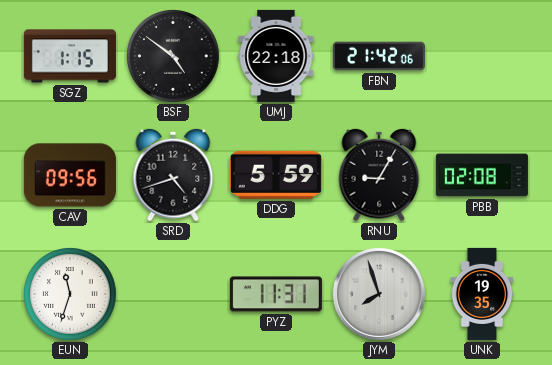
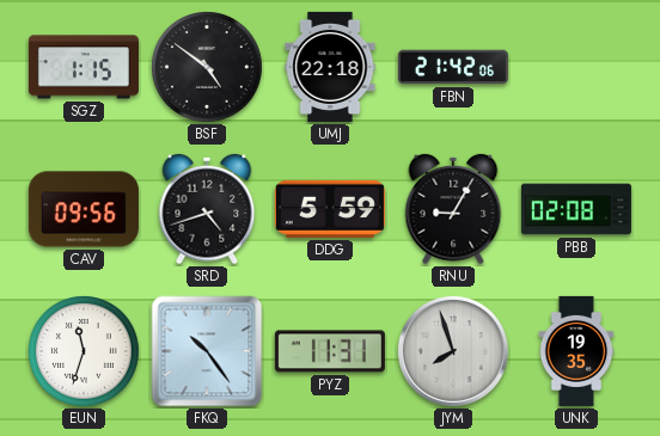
FKQ: none -> 10:24
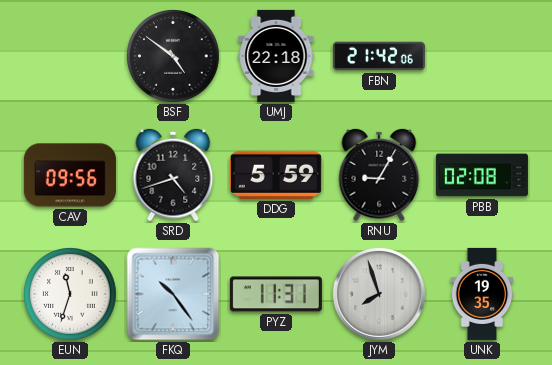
SGZ: 1:15 -> none
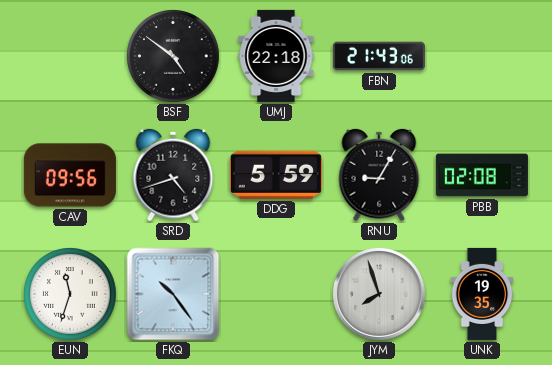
FBN: 21:42 -> 21:43
PYZ: 11:31 -> none
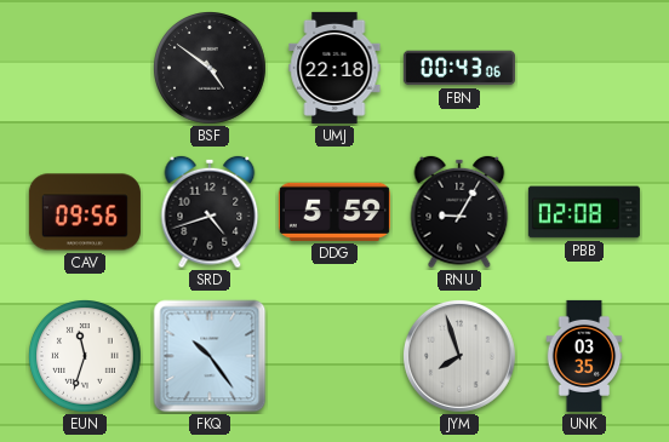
FBN: 21:43 -> 00:43
UNK: 19:35 -> 03:35
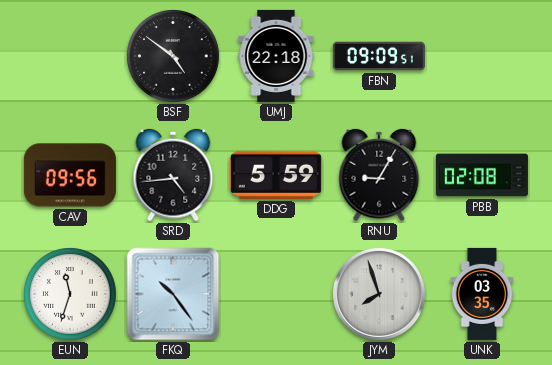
FBN: 00:43 -> 09:09
SRD: 4:42 -> 4:44
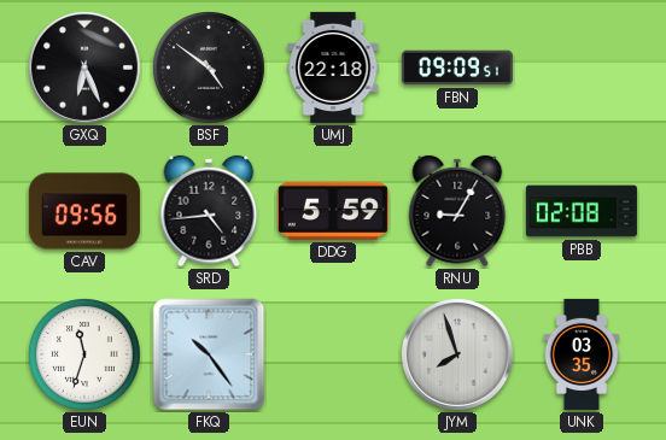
GXQ: none -> 6:26
